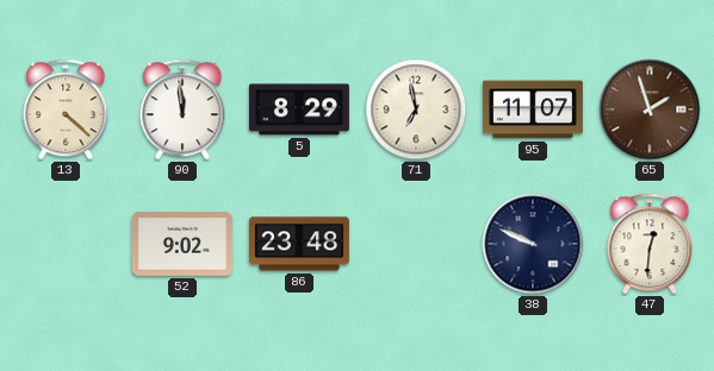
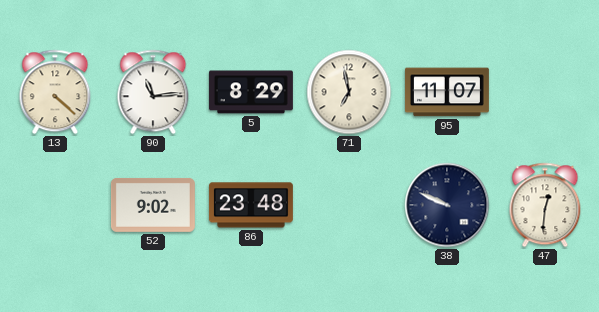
90: 11:59 -> 11:14
65: 1:57 -> none
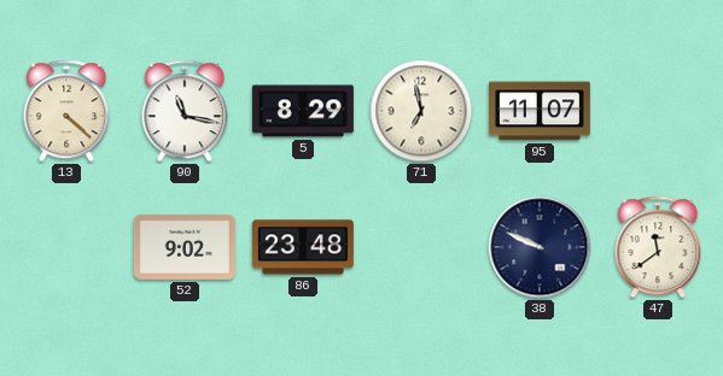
90: 11:14 -> 11:17
47: 12:31 -> 11:39
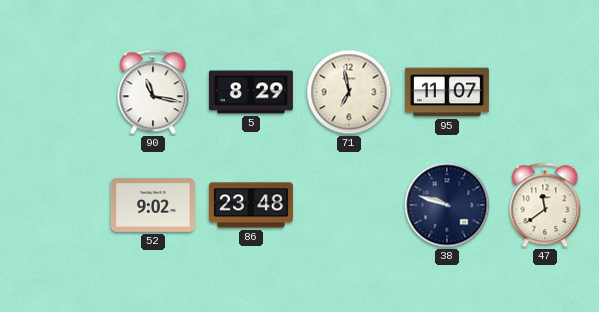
13: 4:22 -> none
38: 9:49 -> 9:48
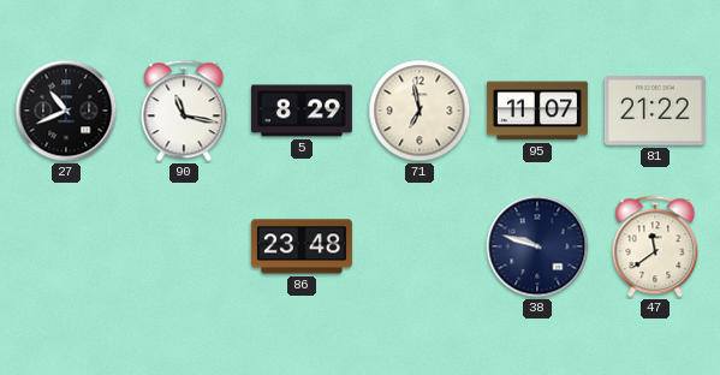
27: none -> 10:41
81: none -> 21:22
52: 9:02 -> none
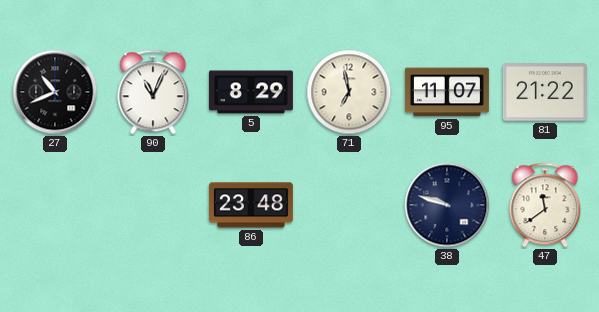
90: 11:17 -> 11:04
